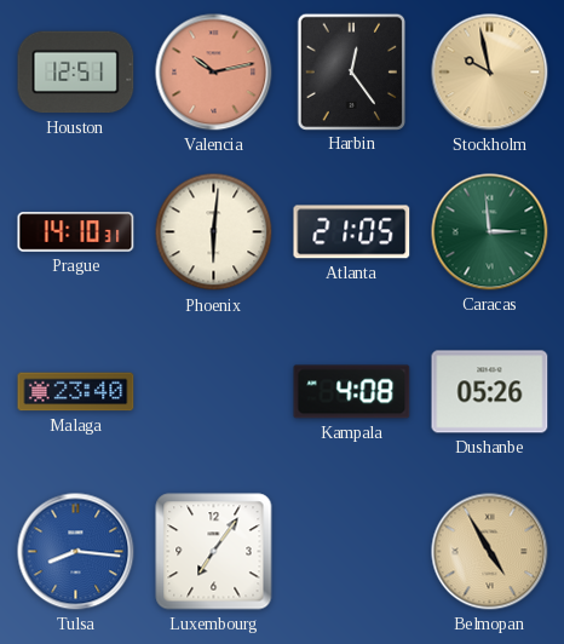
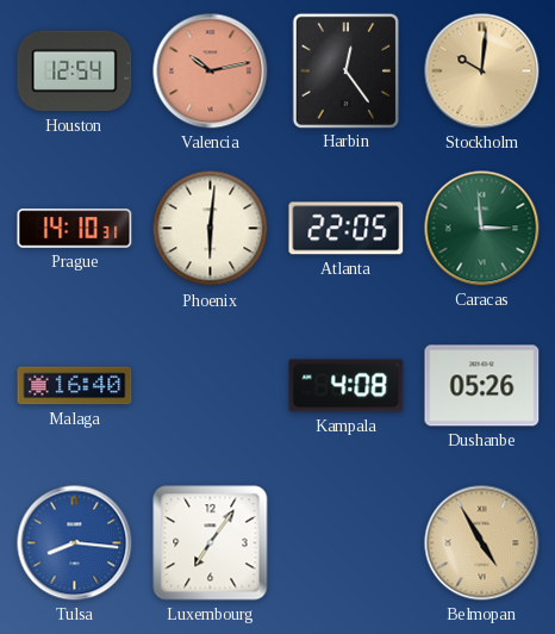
Houston: 12:51 -> 12:54
Stockholm: 9:58 -> 10:01
Atlanta: 21:05 -> 22:05
Malaga: 23:40 -> 16:40
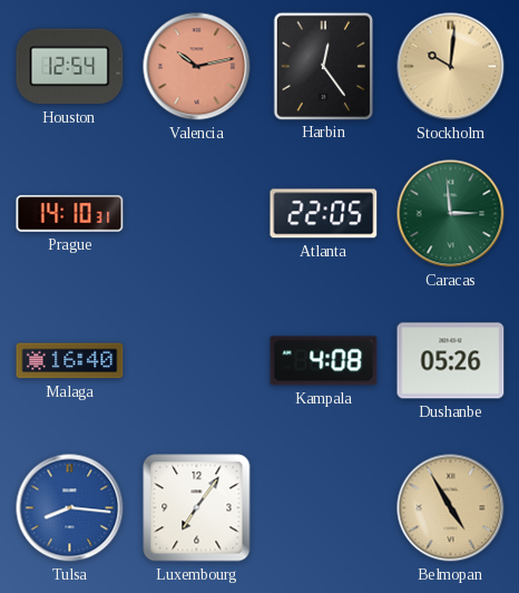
Phoenix: 6:01 -> none
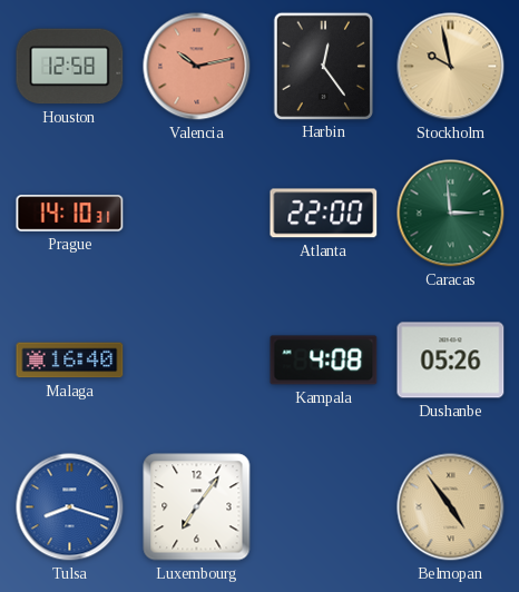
Houston: 12:54 -> 12:58
Stockholm: 10:01 -> 9:58
Atlanta: 22:05 -> 22:00
Tulsa: 8:16 -> 8:18
Belmopan: 4:55 -> 4:54
